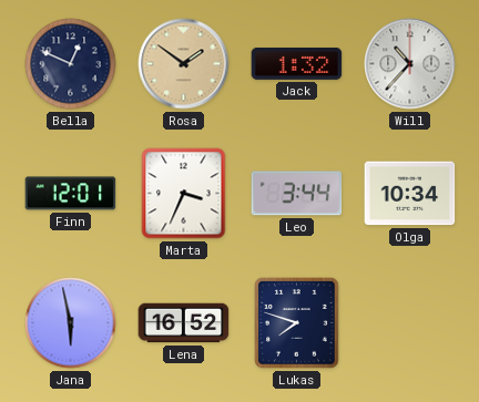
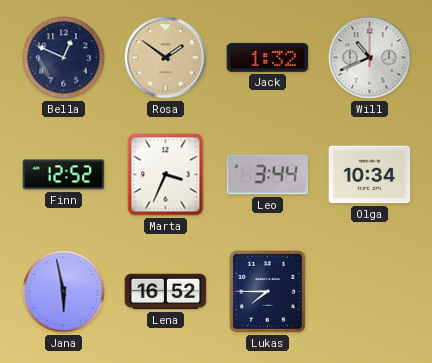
Will: 10:37 -> 10:41
Finn: 12:01 -> 12:52
Lukas: 7:48 -> 7:45
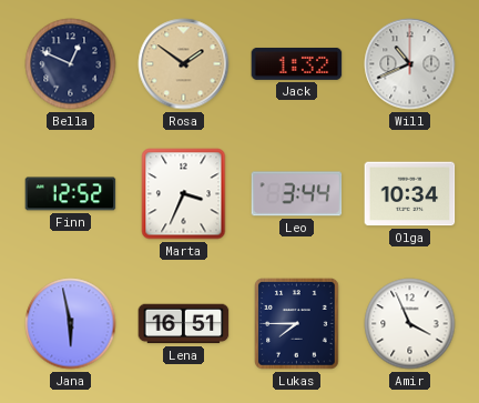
Lena: 16:52 -> 16:51
Amir: none -> 3:56
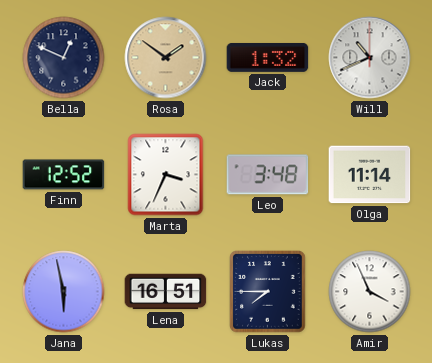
Leo: 3:44 -> 3:48
Olga: 10:34 -> 11:14
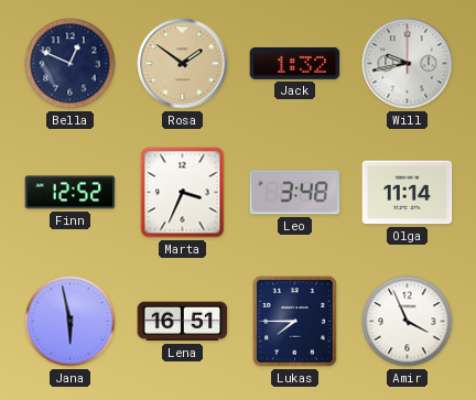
Will: 10:41 -> 9:43
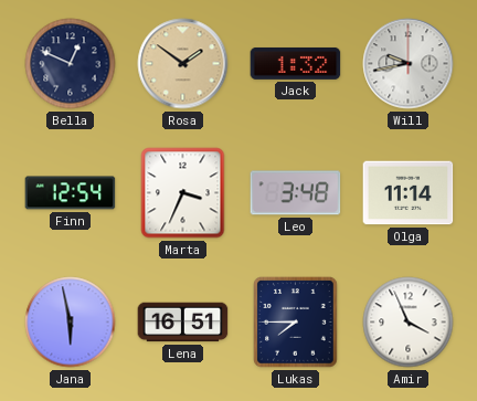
Finn: 12:52 -> 12:54
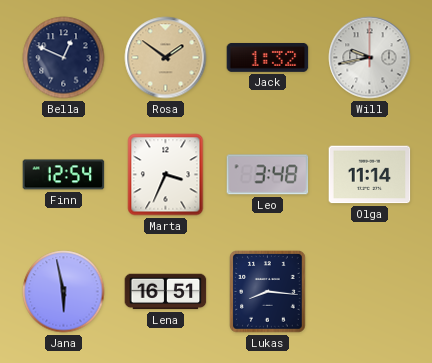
Lukas: 7:45 -> 8:16
Amir: 3:56 -> none
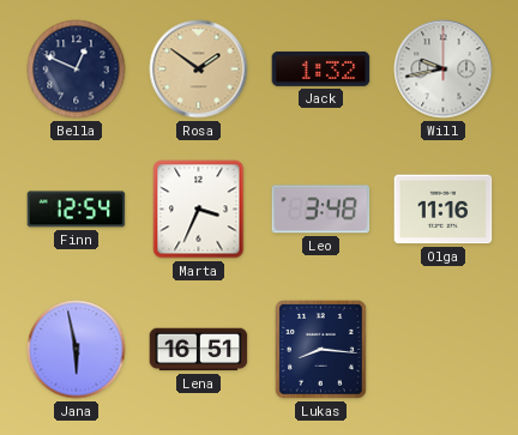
Olga: 11:14 -> 11:16
